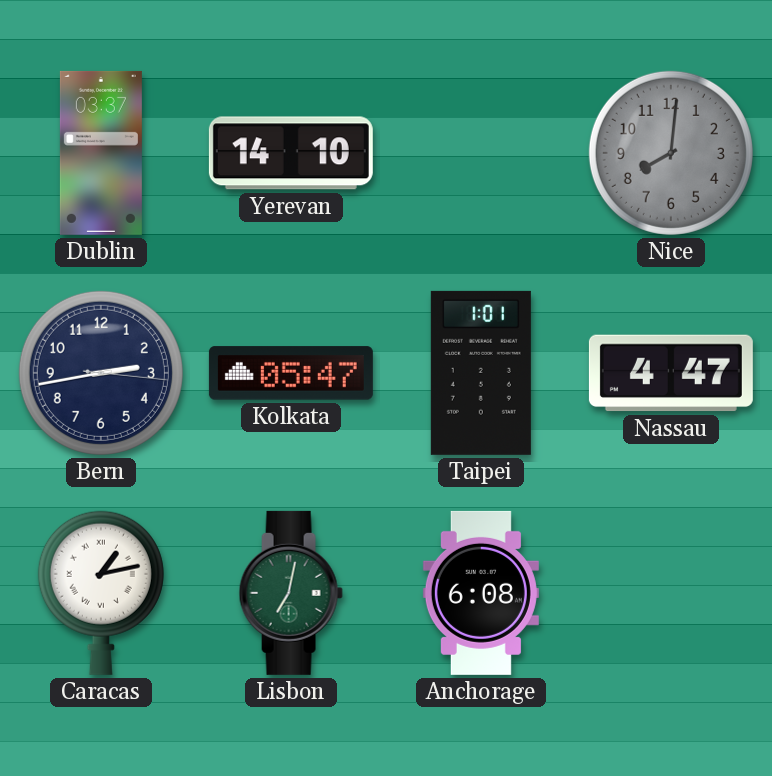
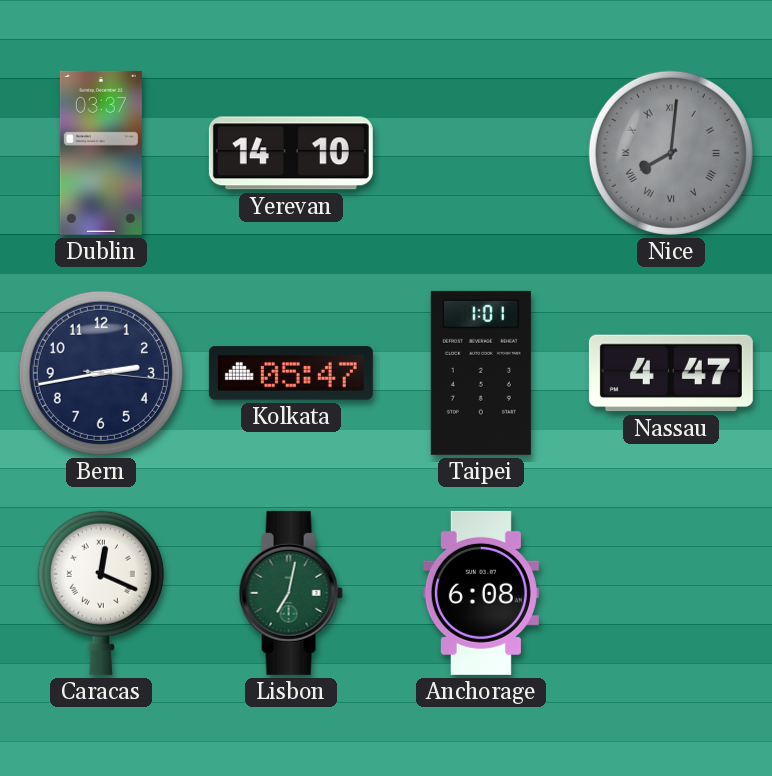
Nice numerals: Arabic -> Roman
Caracas: 1:13 -> 12:19
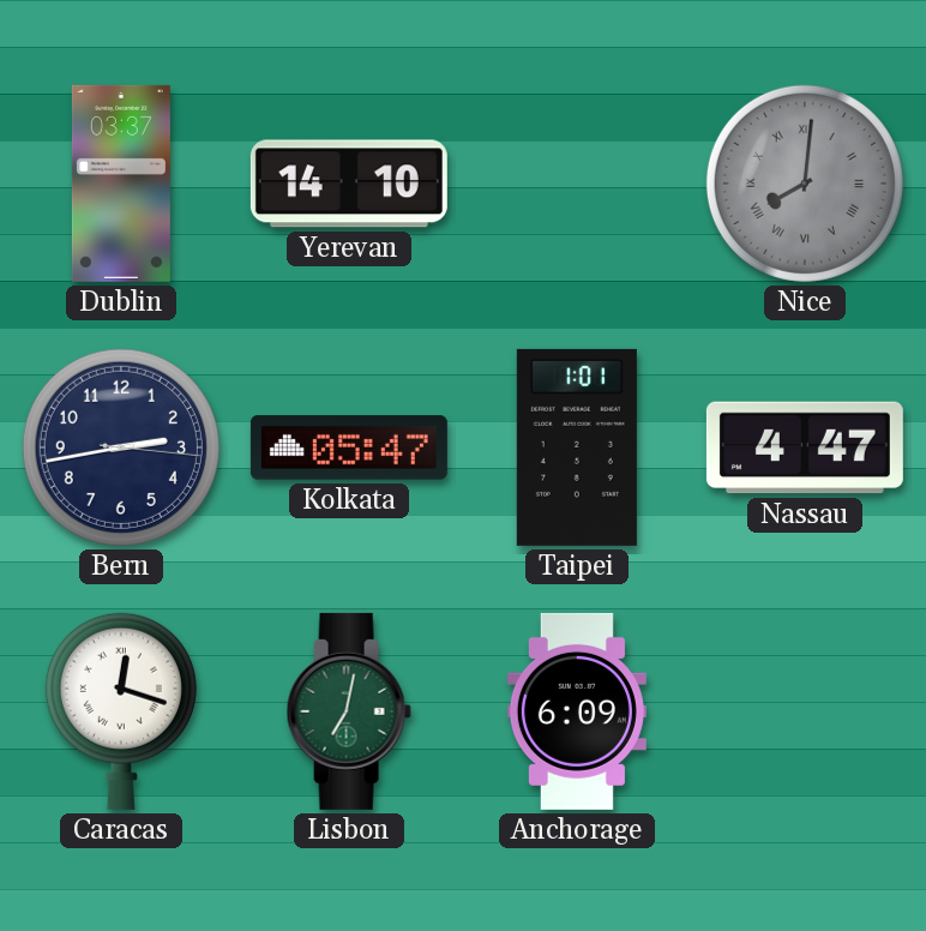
Caracas: 12:19 -> 12:18
Anchorage: 6:08 -> 6:09
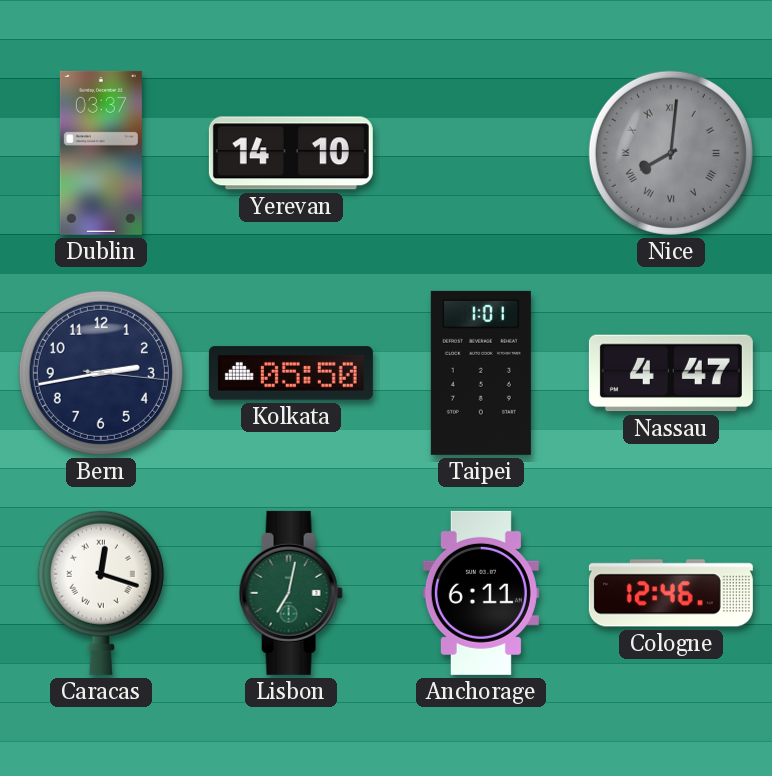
Kolkata: 05:47 -> 05:50
Anchorage: 6:09 -> 6:11
Cologne: none -> 12:46
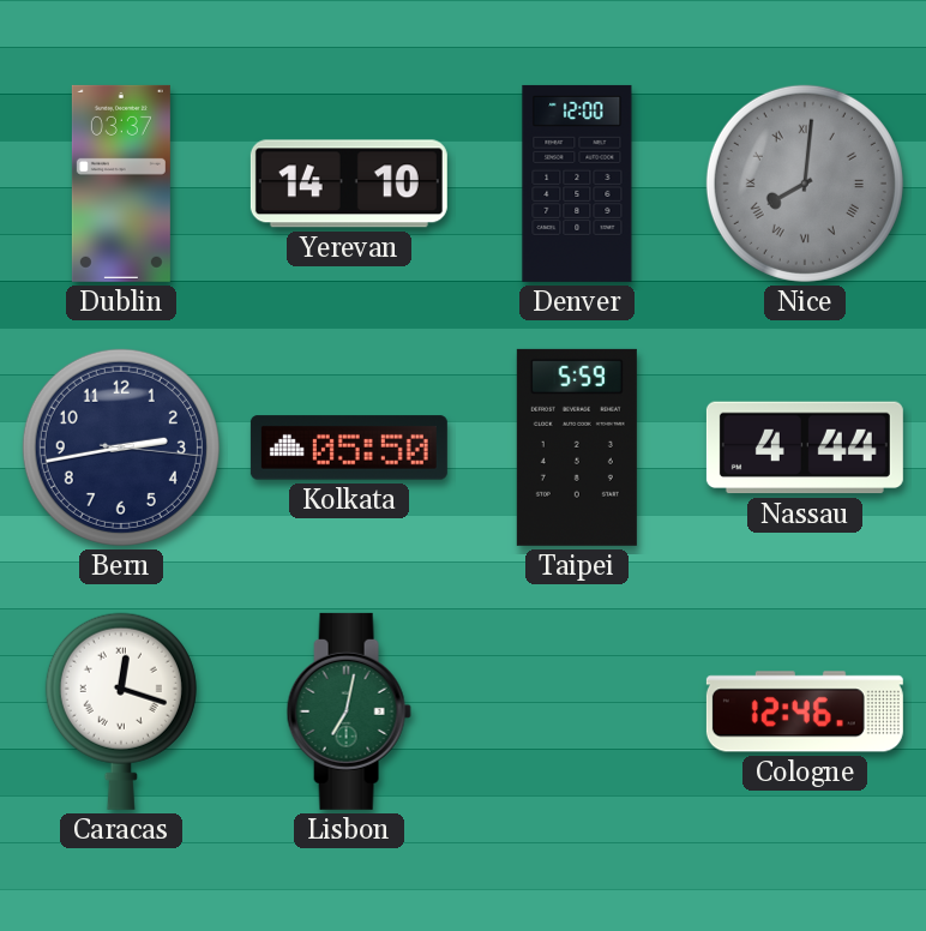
Denver: none -> 12:00
Taipei: 1:01 -> 5:59
Nassau: 4:47 -> 4:44
Anchorage: 6:11 -> none
